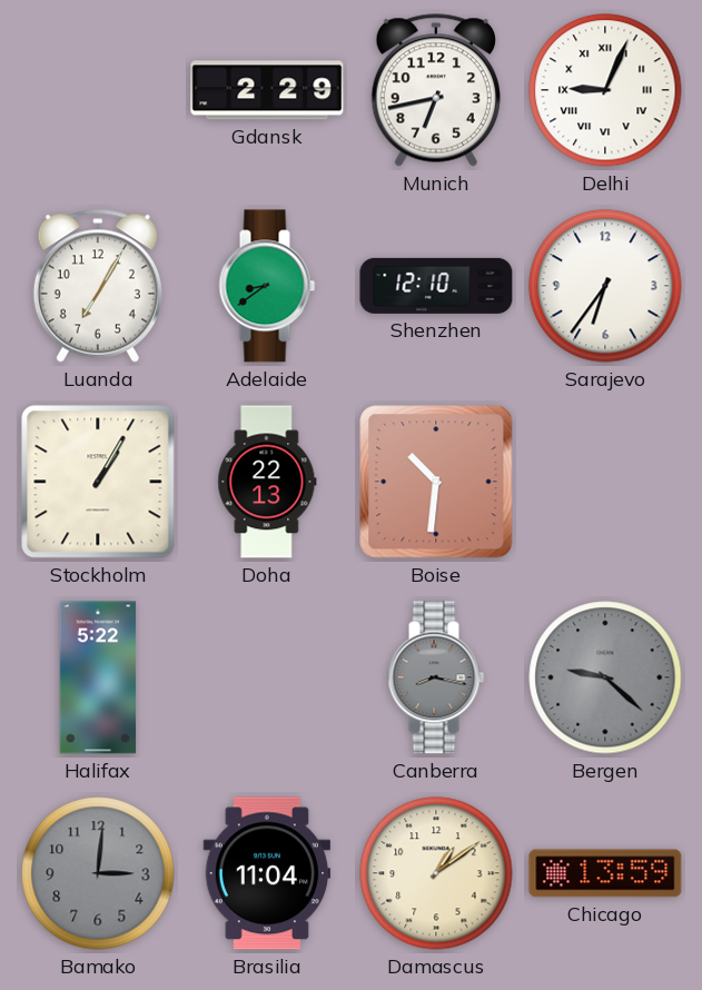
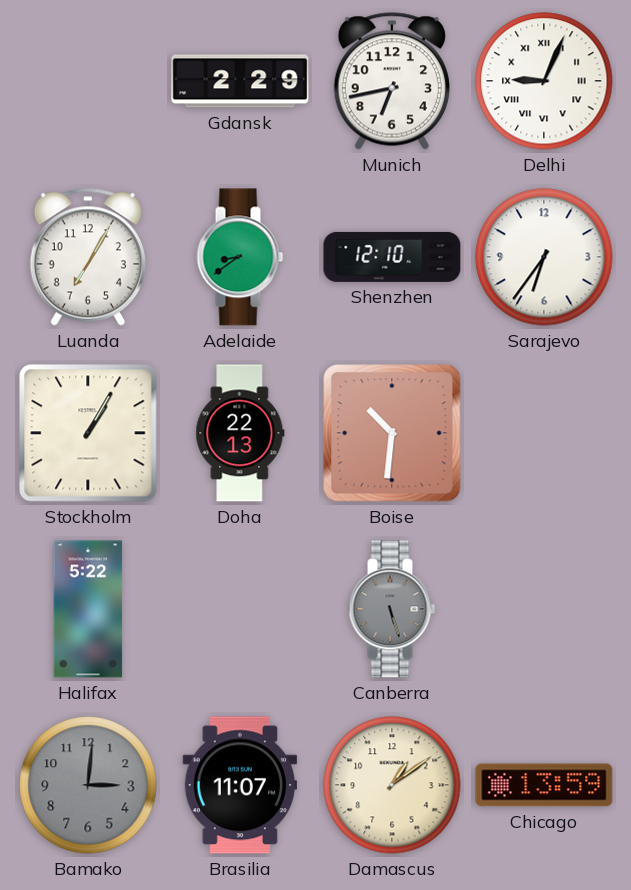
Canberra: 8:17 -> 5:27
Bergen: 9:22 -> none
Brasilia: 11:04 -> 11:07
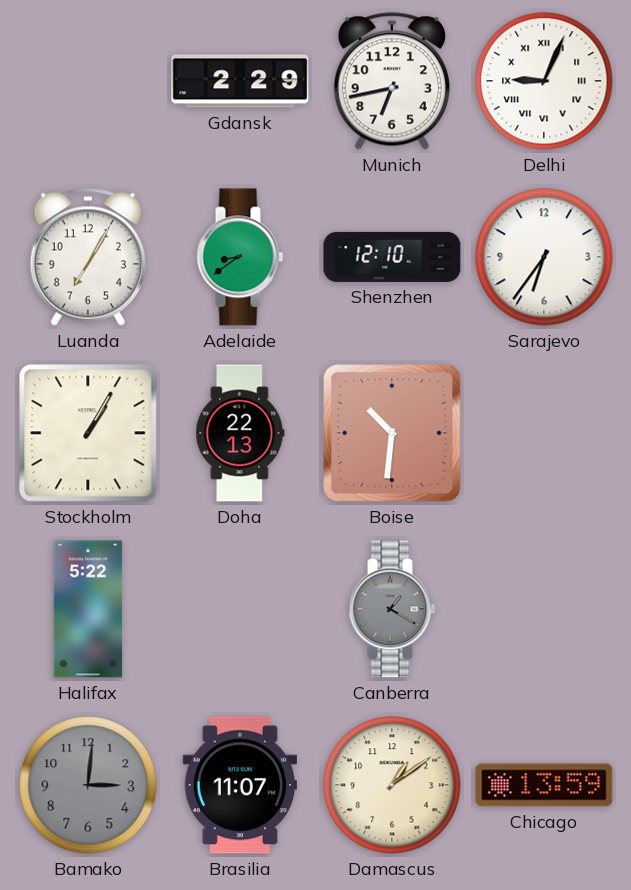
Canberra: 5:27 -> 1:20
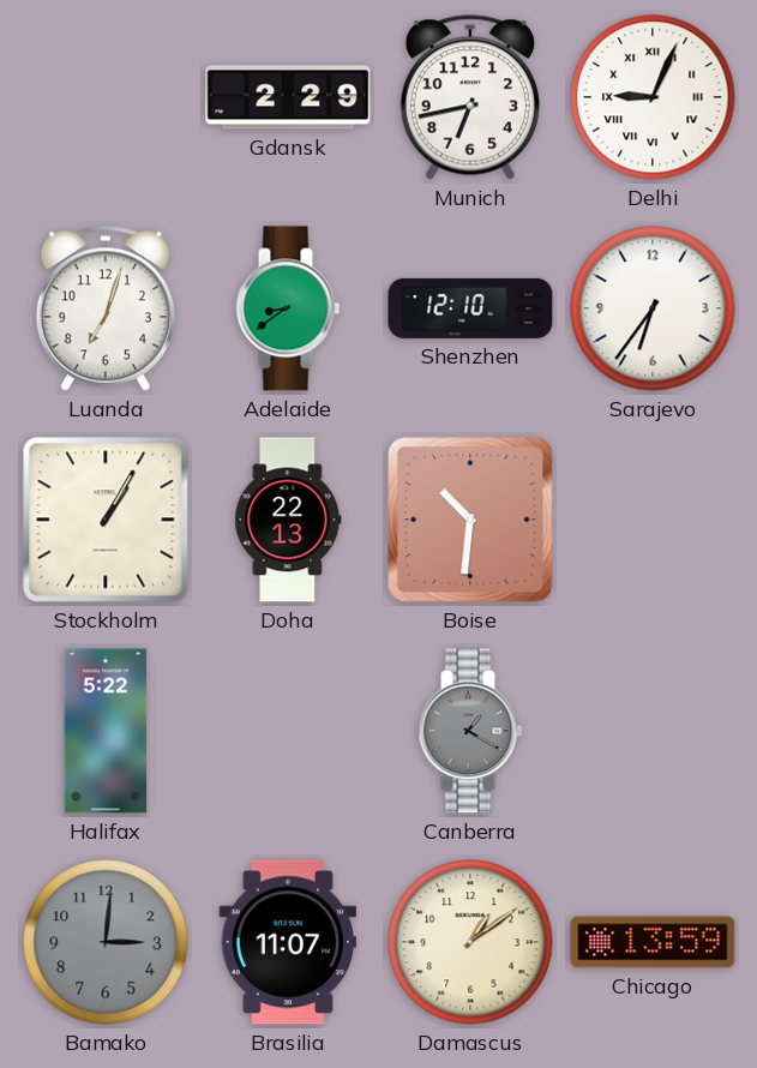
Luanda: 7:05 -> 7:03
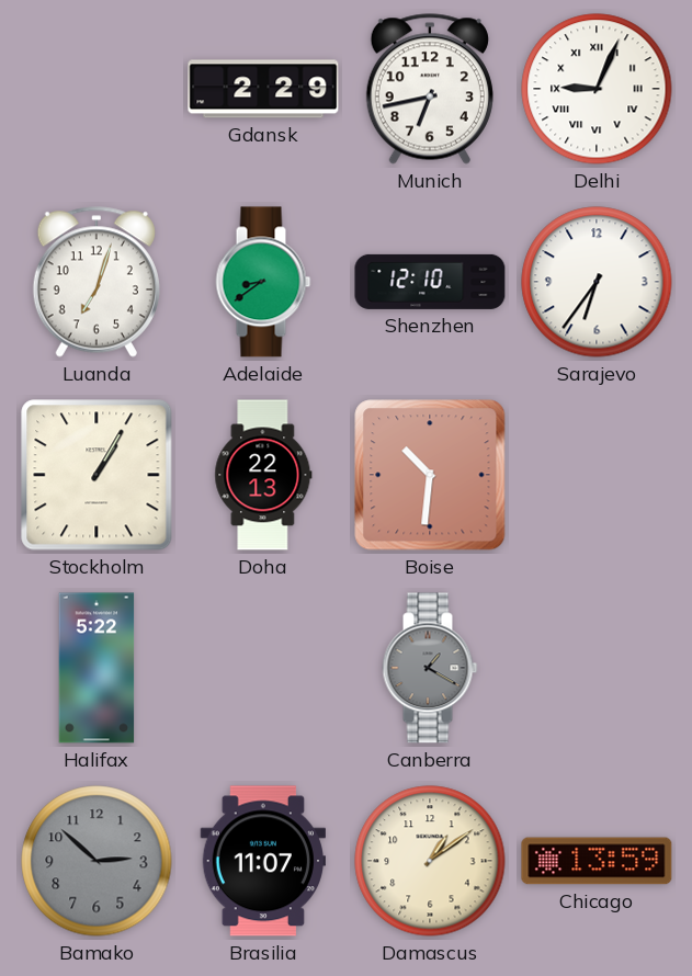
Bamako: 3:01 -> 2:52
